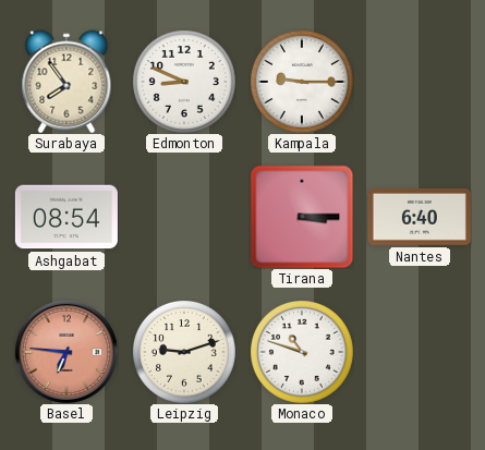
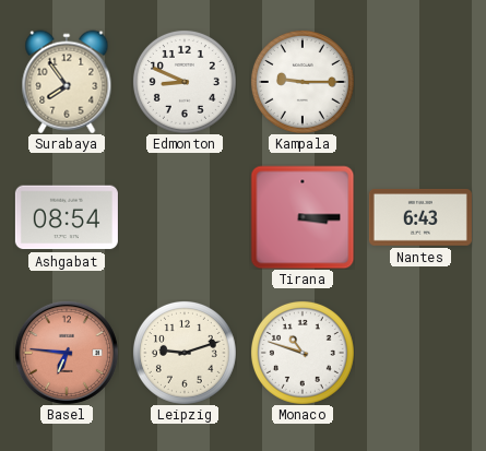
Nantes: 6:40 -> 6:43
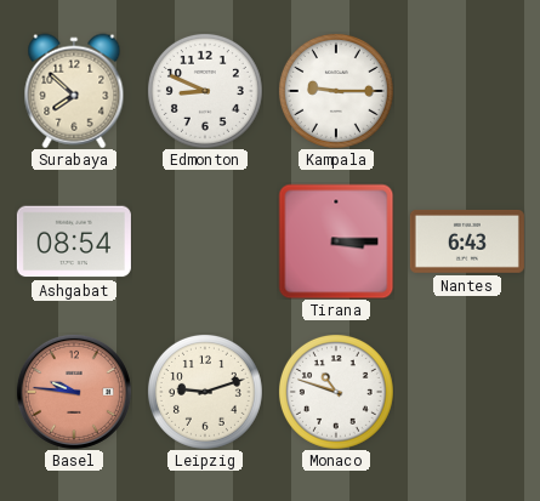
Surabaya: 7:54 -> 7:52
Basel: 6:46 -> 9:46
